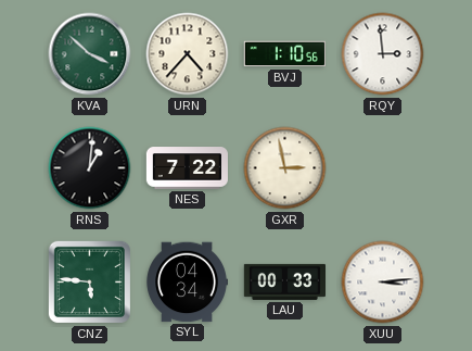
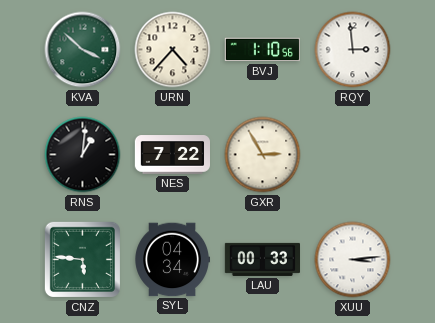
GXR: 2:58 -> 2:55
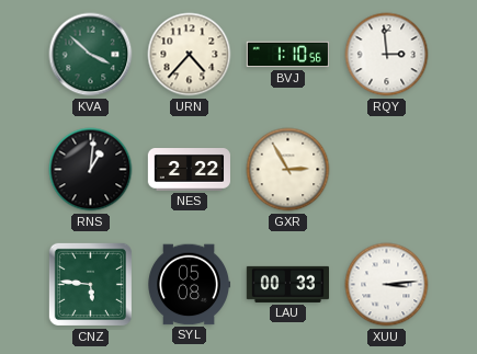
NES: 7:22 -> 2:22
SYL: 04:34 -> 05:08
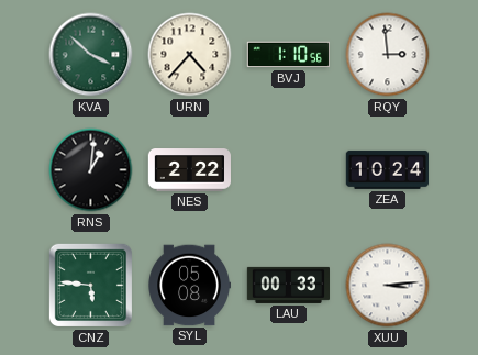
GXR: 2:55 -> none
ZEA: none -> 10:24
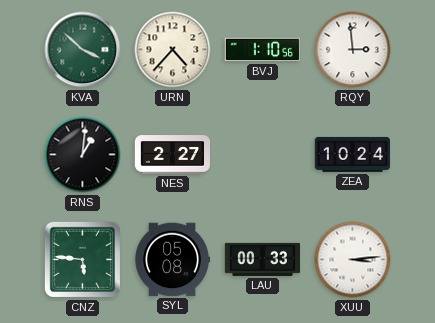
NES: 2:22 -> 2:27
